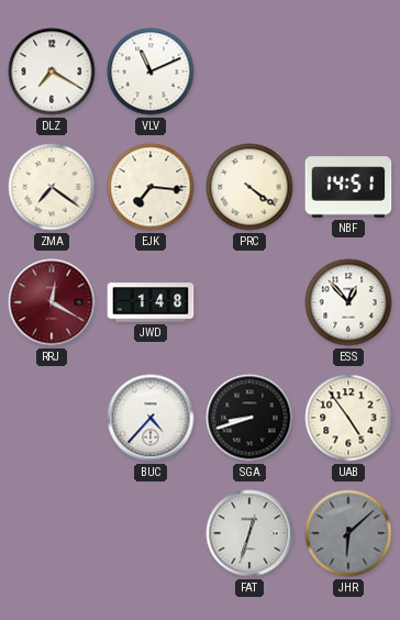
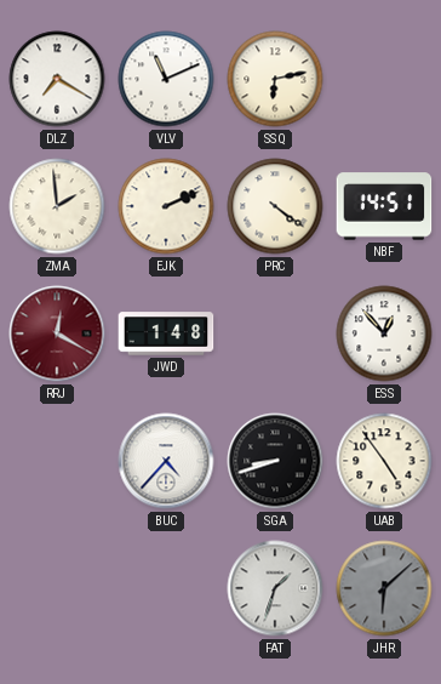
SSQ: none -> 6:13
ZMA: 7:21 -> 1:59
EJK: 7:16 -> 2:11
FAT: 12:33 -> 1:33
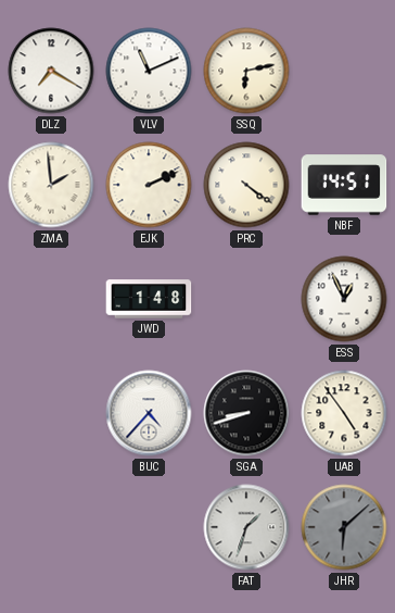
RRJ: 12:20 -> none
ESS: 12:53 -> 12:56
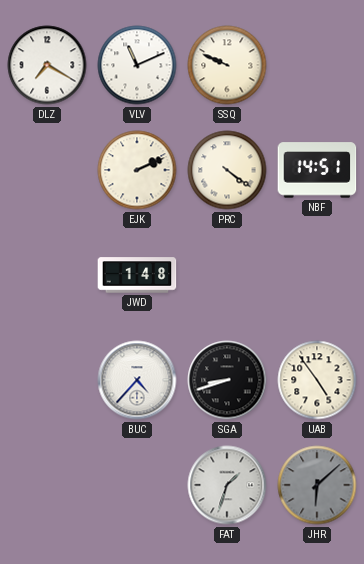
SSQ: 6:13 -> 9:49
ZMA: 1:59 -> none
ESS: 12:56 -> none
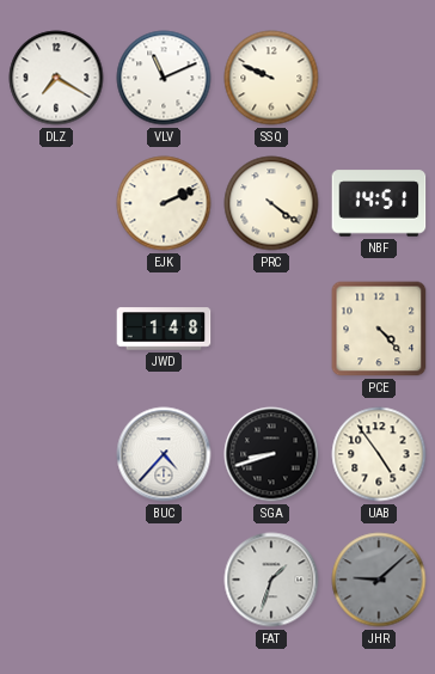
PCE: none -> 4:23
JHR: 6:08 -> 9:08
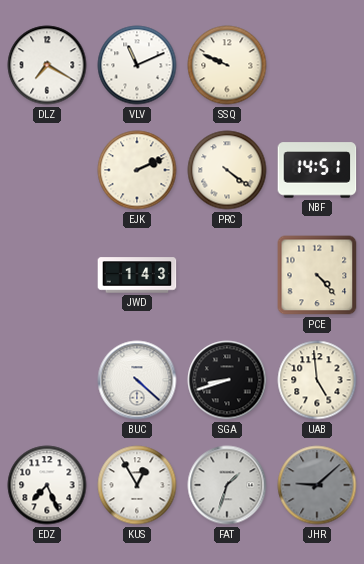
JWD: 1:48 -> 1:43
BUC: 4:37 -> 4:22
UAB: 4:54 -> 4:59
EDZ: none -> 7:26
KUS: none -> 12:55
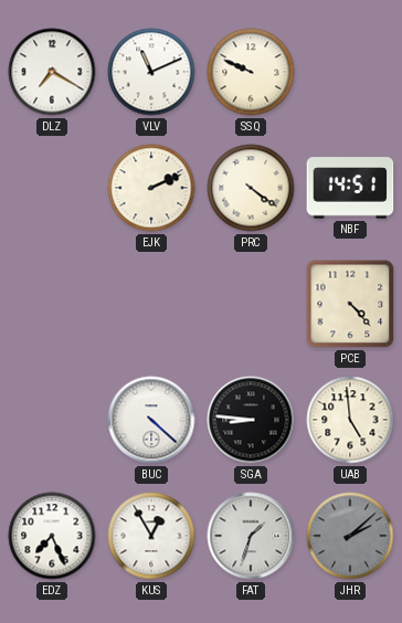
JWD: 1:43 -> none
SGA: 8:42 -> 8:46
JHR: 9:08 -> 2:08
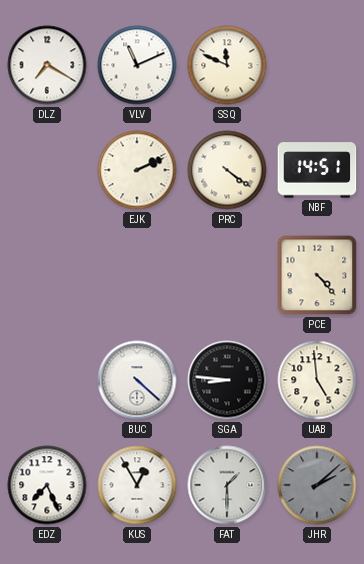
SSQ: 9:49 -> 11:49
FAT: 1:33 -> 1:30
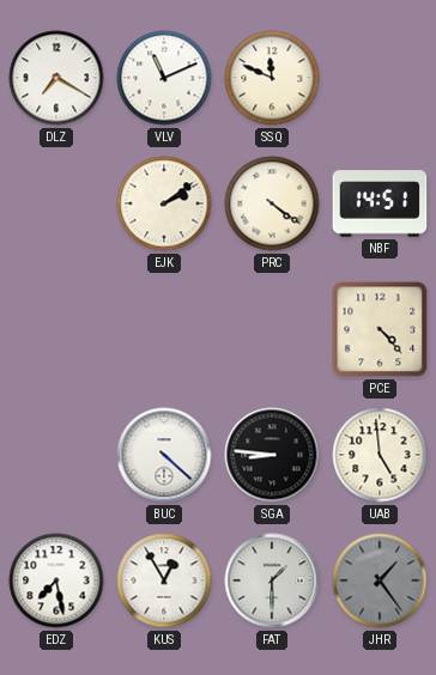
EJK: 2:11 -> 2:09
EDZ: 7:26 -> 7:28
JHR: 2:08 -> 1:24
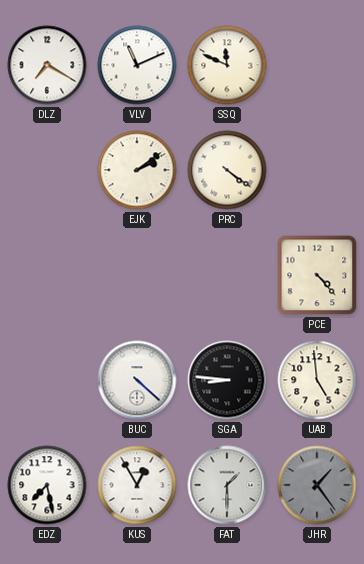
NBF: 14:51 -> none
